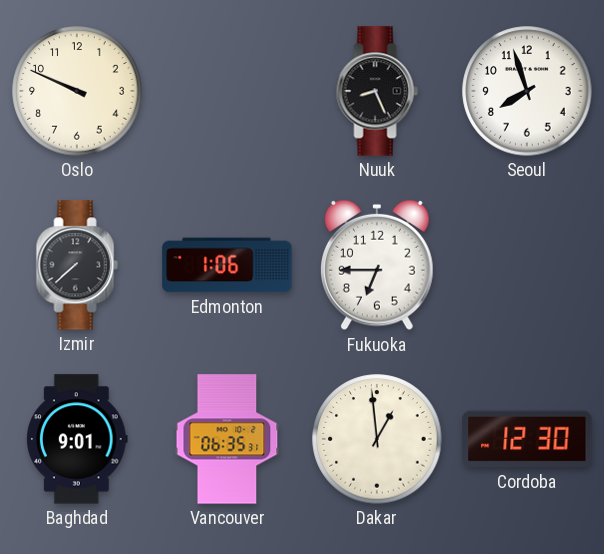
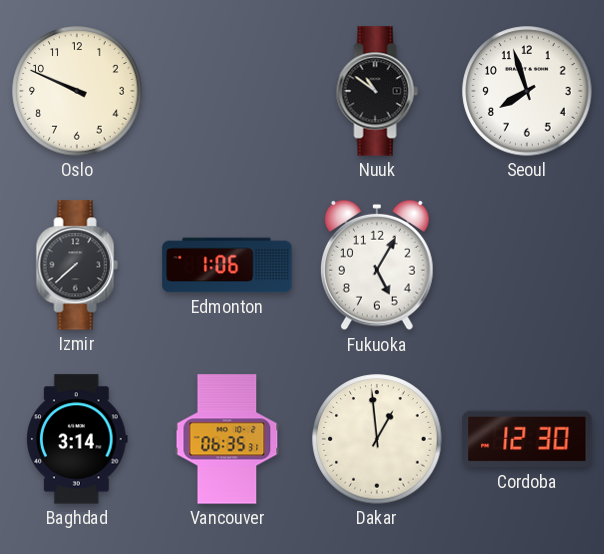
Nuuk: 8:26 -> 10:51
Fukuoka: 6:45 -> 5:05
Baghdad: 9:01 -> 3:14
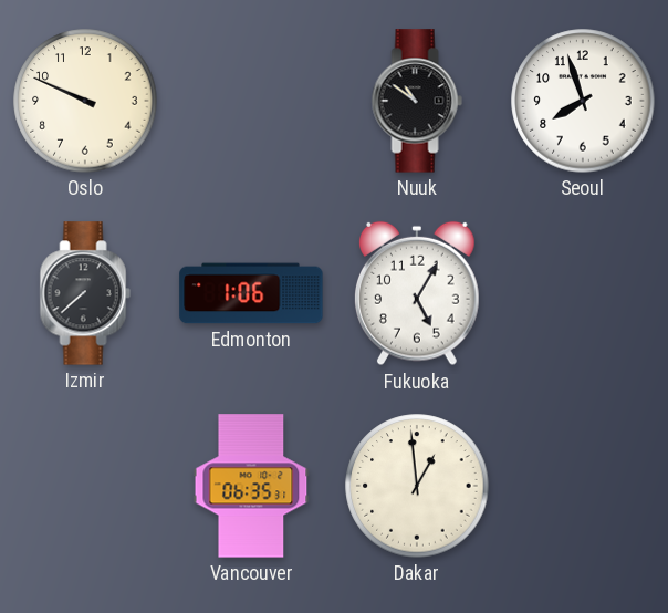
Baghdad: 3:14 -> none
Cordoba: 12:30 -> none
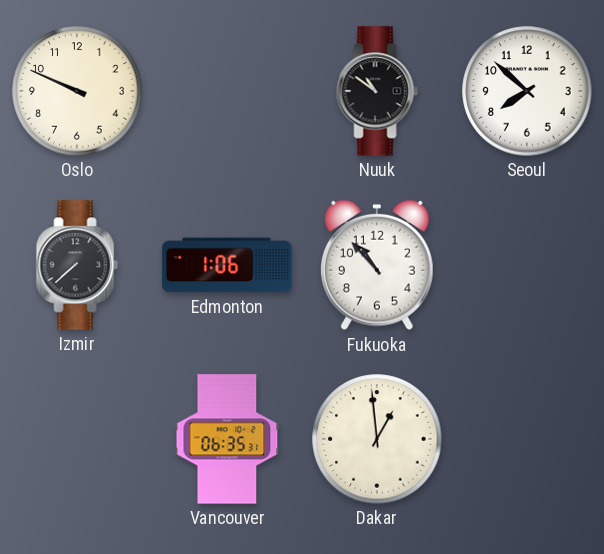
Seoul: 7:57 -> 7:52
Fukuoka: 5:05 -> 10:53
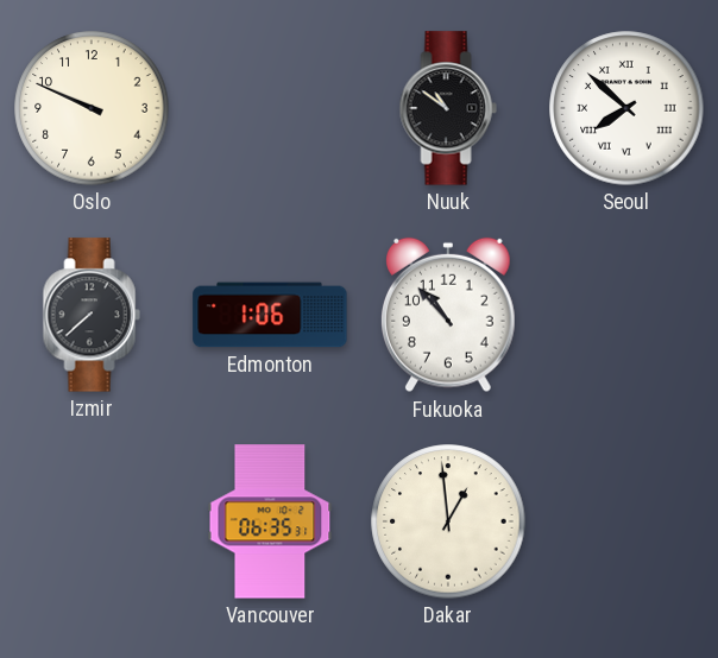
Seoul numerals: Arabic -> Roman
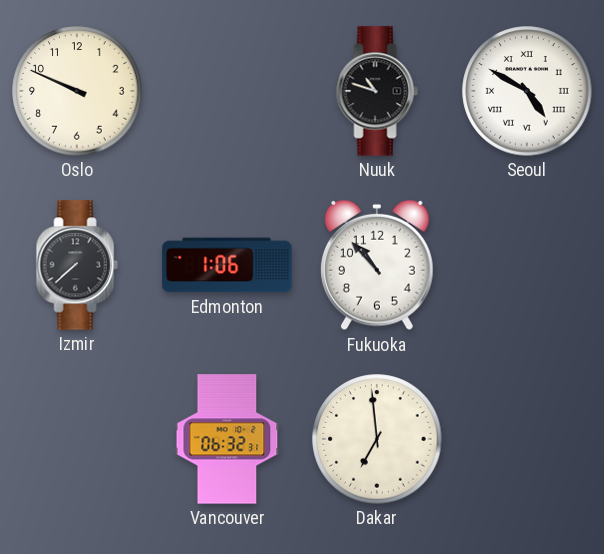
Nuuk: 10:51 -> 10:48
Seoul: 7:52 -> 4:50
Vancouver: 06:35 -> 06:32
Dakar: 12:59 -> 6:59
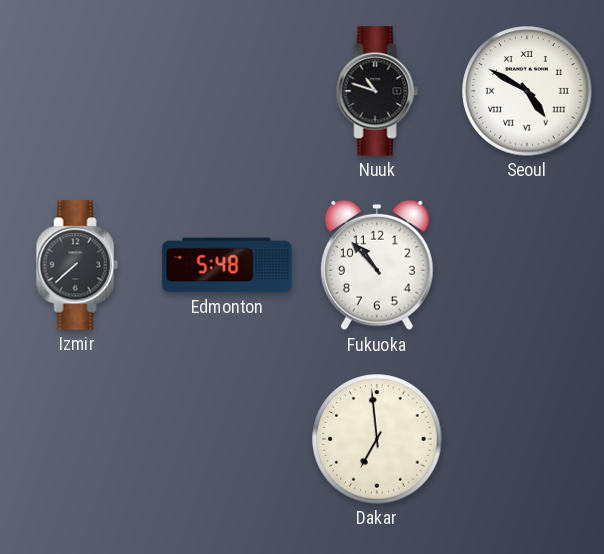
Oslo: 9:49 -> none
Edmonton: 1:06 -> 5:48
Vancouver: 06:32 -> none
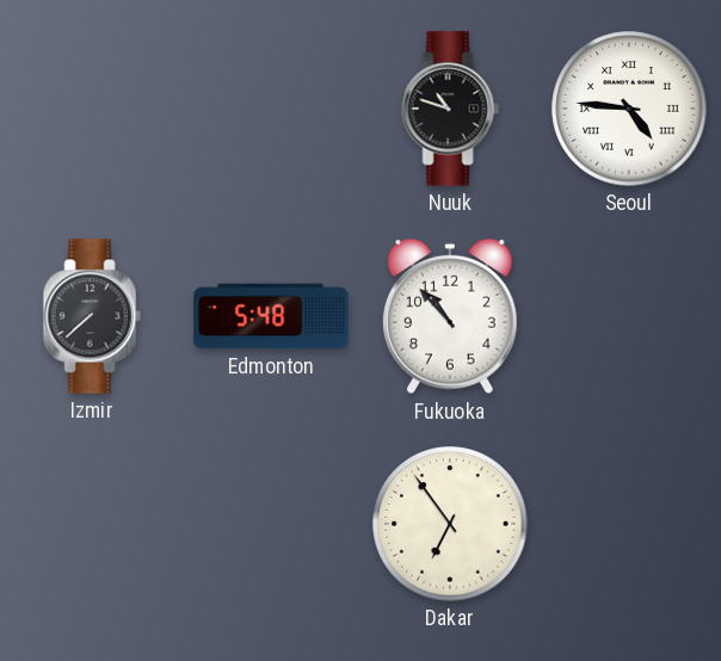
Seoul: 4:50 -> 4:46
Dakar: 6:59 -> 6:54
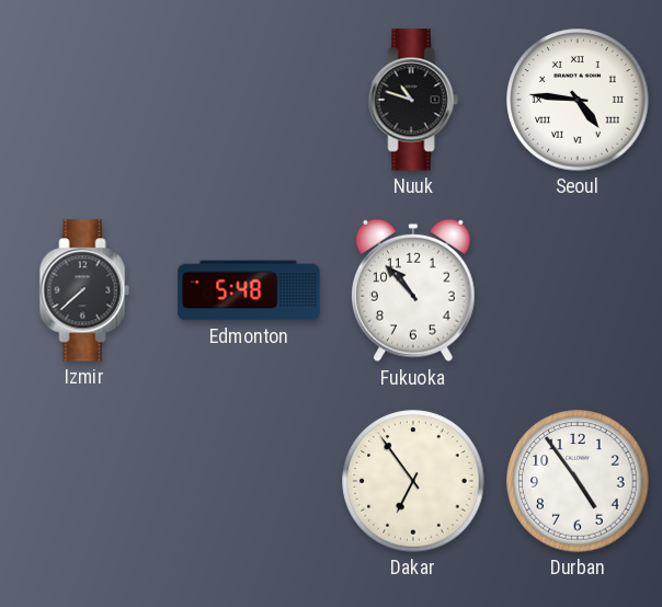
Durban: none -> 4:54
